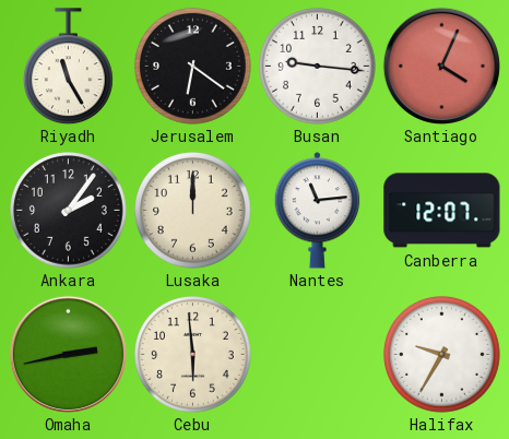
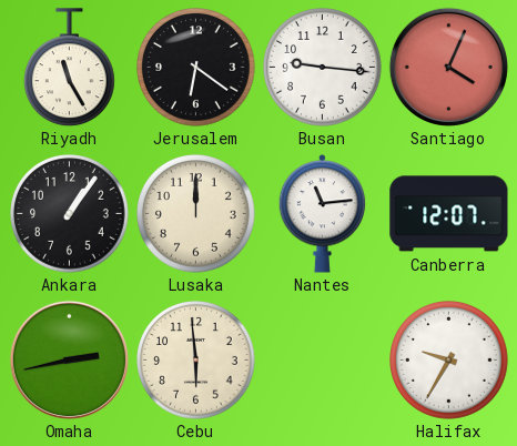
Ankara: 2:06 -> 1:06
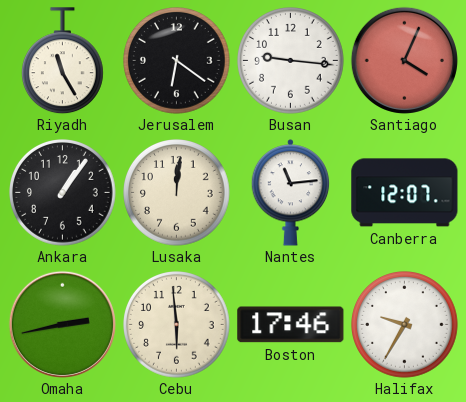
Lusaka: 12:00 -> 12:01
Boston: none -> 17:46
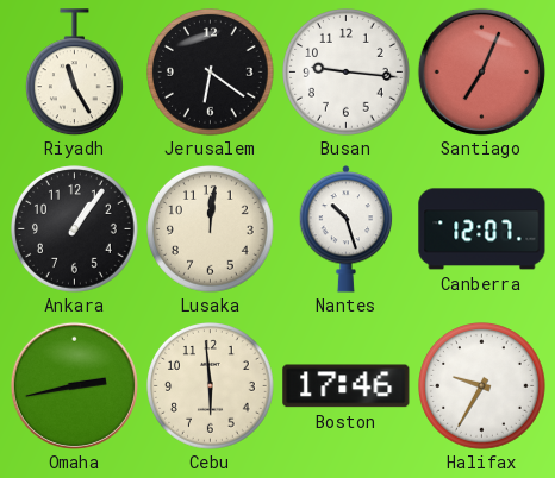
Santiago: 4:04 -> 7:04
Nantes: 11:14 -> 10:27
